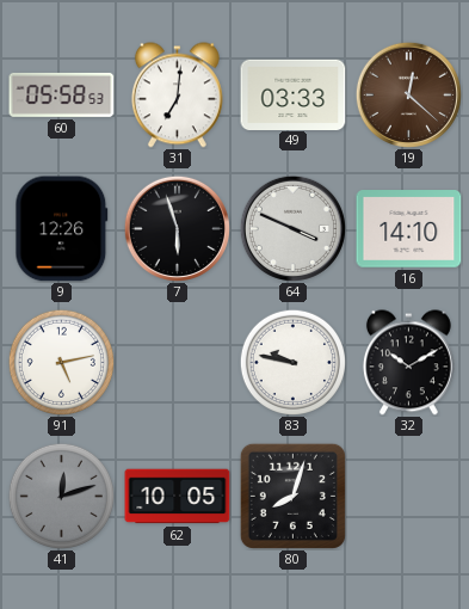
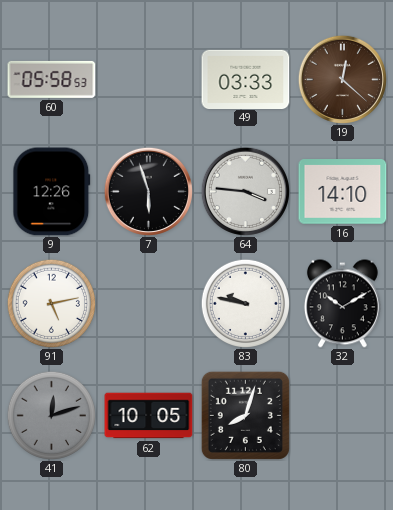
31: 7:01 -> none
64: 3:49 -> 3:46
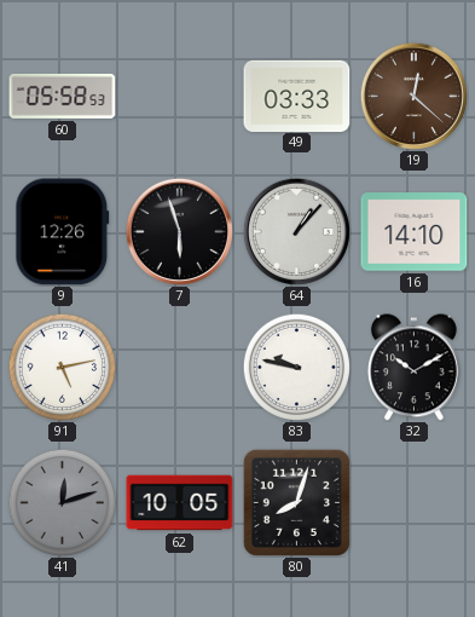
64: 3:46 -> 1:07
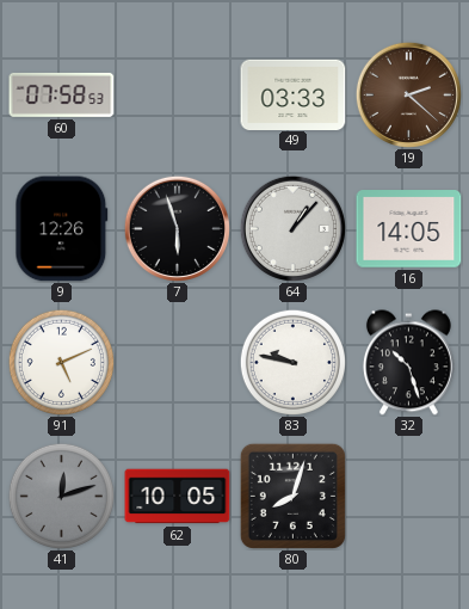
60: 05:58 -> 07:58
19: 12:22 -> 2:22
16: 14:10 -> 14:05
91: 5:13 -> 5:11
32: 10:10 -> 10:27
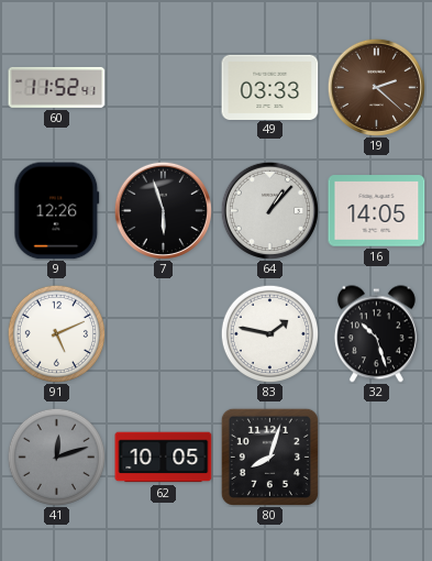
60: 07:58 -> 11:52
83: 9:47 -> 1:47
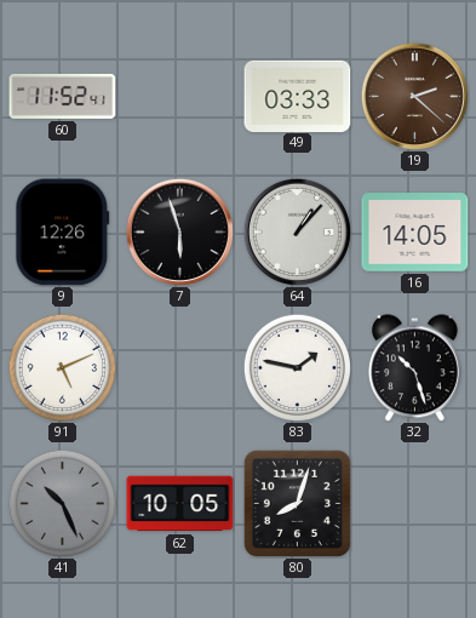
41: 12:12 -> 10:26
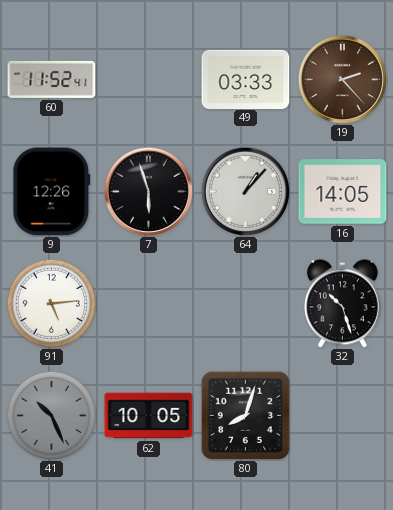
19: 2:22 -> 2:23
91: 5:11 -> 5:14
83: 1:47 -> none
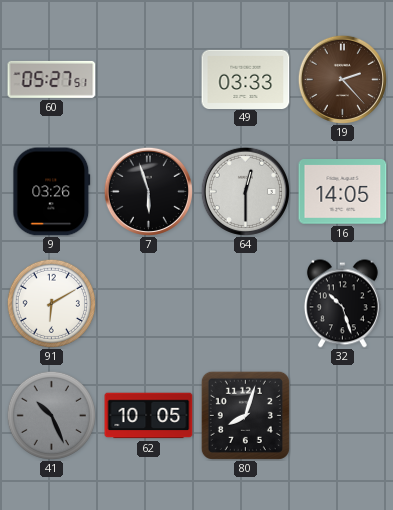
60: 11:52 -> 05:27
9: 12:26 -> 03:26
64: 1:07 -> 12:30
91: 5:14 -> 6:10
